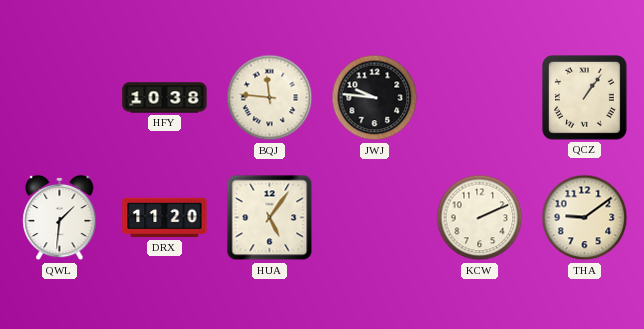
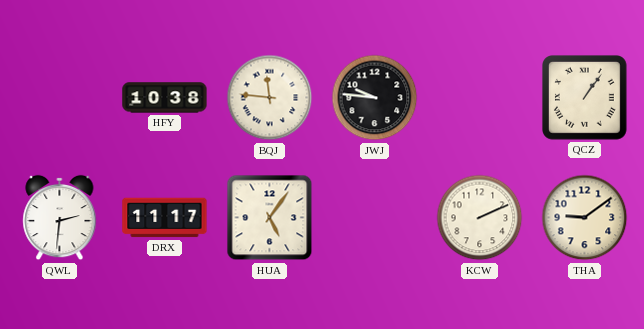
QWL: 1:31 -> 2:31
DRX: 11:20 -> 11:17
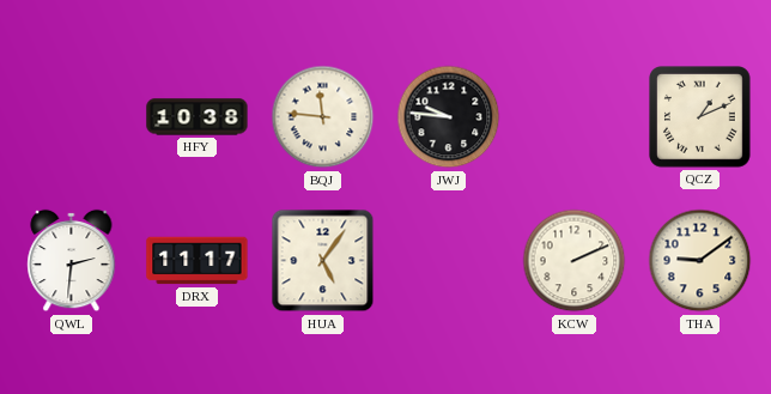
QCZ: 1:06 -> 1:11
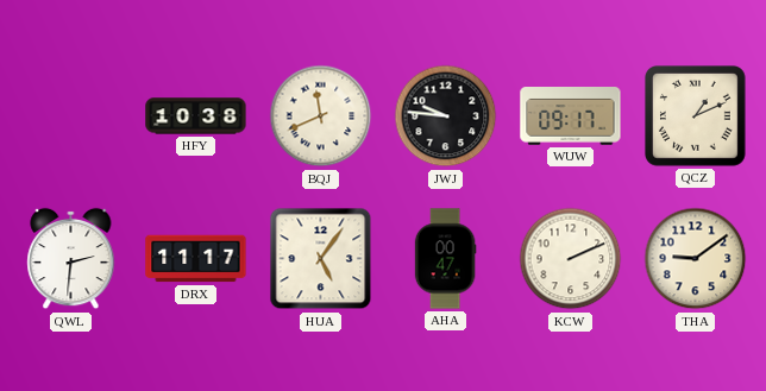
BQJ: 11:46 -> 11:41
WUW: none -> 09:17
AHA: none -> 00:47
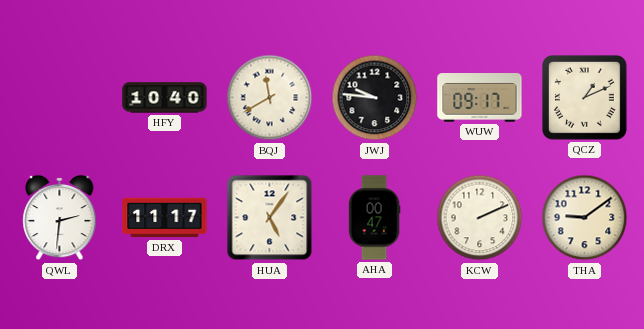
HFY: 10:38 -> 10:40
BQJ: 11:41 -> 11:40
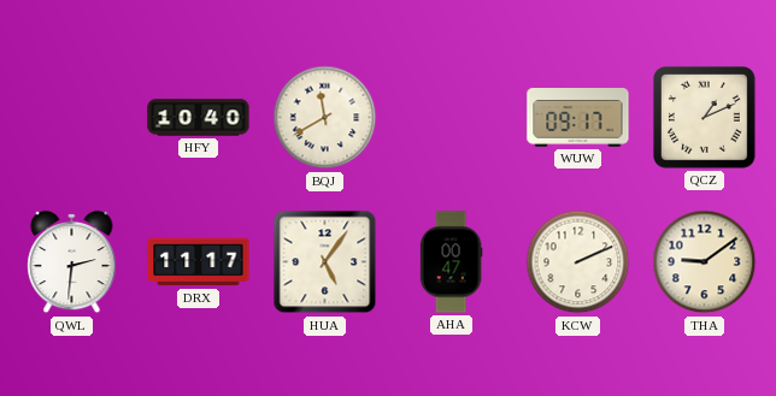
JWJ: 9:46 -> none
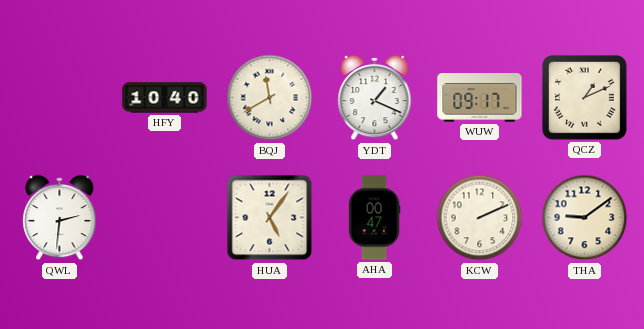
YDT: none -> 1:19
DRX: 11:17 -> none
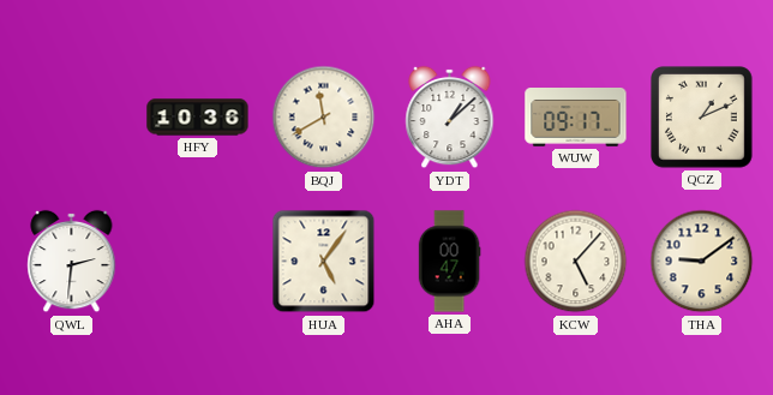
HFY: 10:40 -> 10:36
YDT: 1:19 -> 1:08
KCW: 2:11 -> 5:07
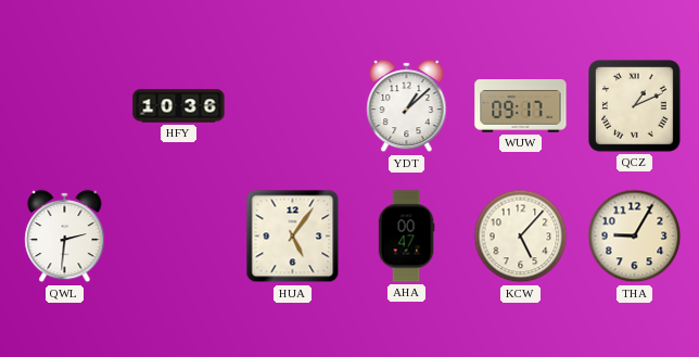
BQJ: 11:40 -> none
THA: 9:09 -> 9:05
